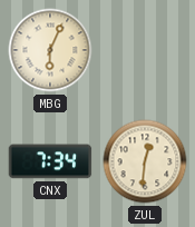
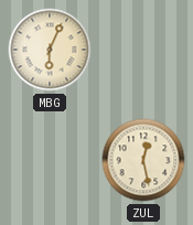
CNX: 7:34 -> none
ZUL: 12:31 -> 12:28
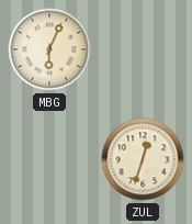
ZUL: 12:28 -> 12:33
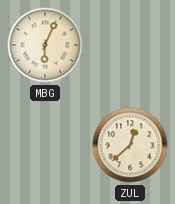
ZUL: 12:33 -> 12:38
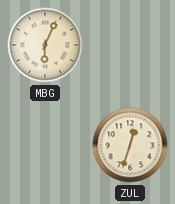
ZUL: 12:38 -> 12:33
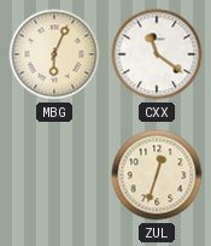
CXX: none -> 11:21
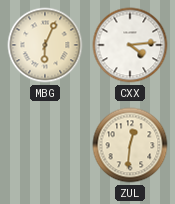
CXX: 11:21 -> 4:14
ZUL: 12:33 -> 12:31
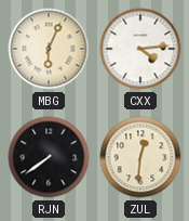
RJN: none -> 7:39
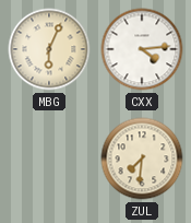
RJN: 7:39 -> none
ZUL: 12:31 -> 7:31
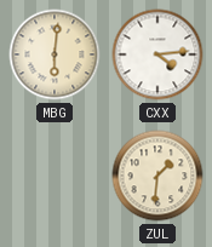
MBG: 6:04 -> 6:01
ZUL: 7:31 -> 1:31
